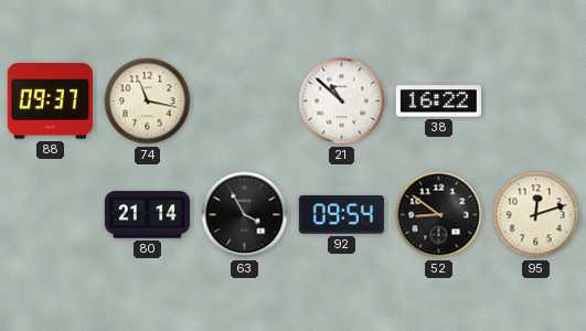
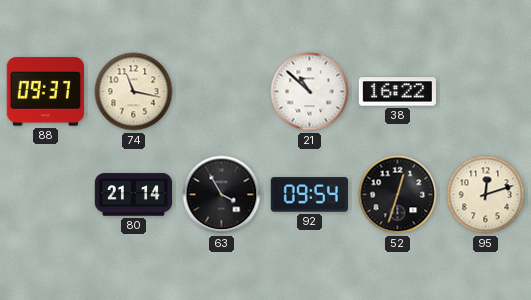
52: 8:51 -> 12:33
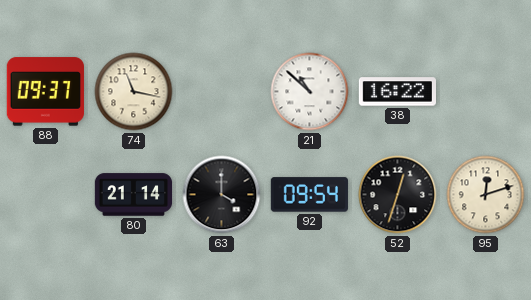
63: 3:55 -> 4:00
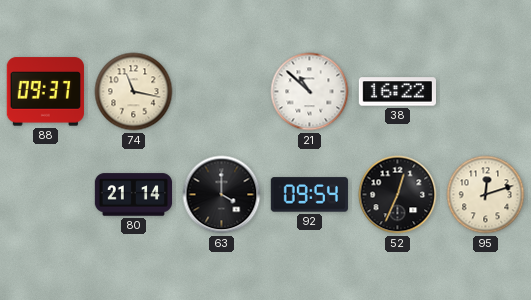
52: 12:33 -> 12:34
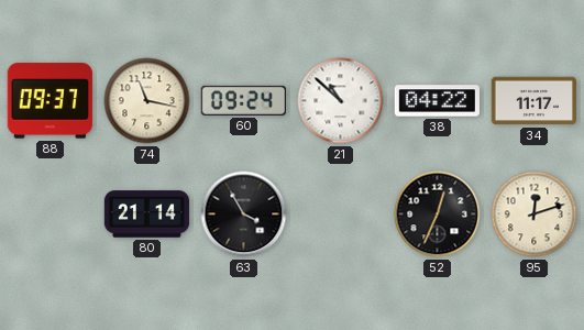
60: none -> 09:24
38: 16:22 -> 04:22
34: none -> 11:17
63: 4:00 -> 3:55
92: 09:54 -> none
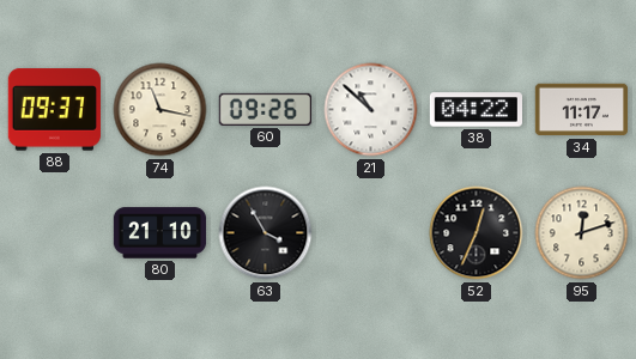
60: 09:24 -> 09:26
80: 21:14 -> 21:10
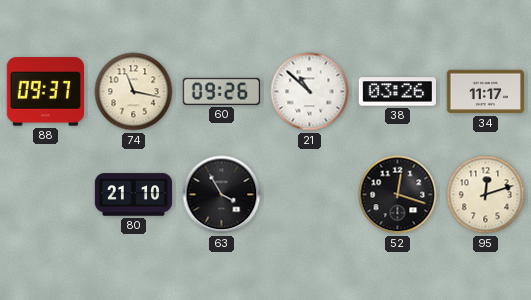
38: 04:22 -> 03:26
52: 12:34 -> 12:18
